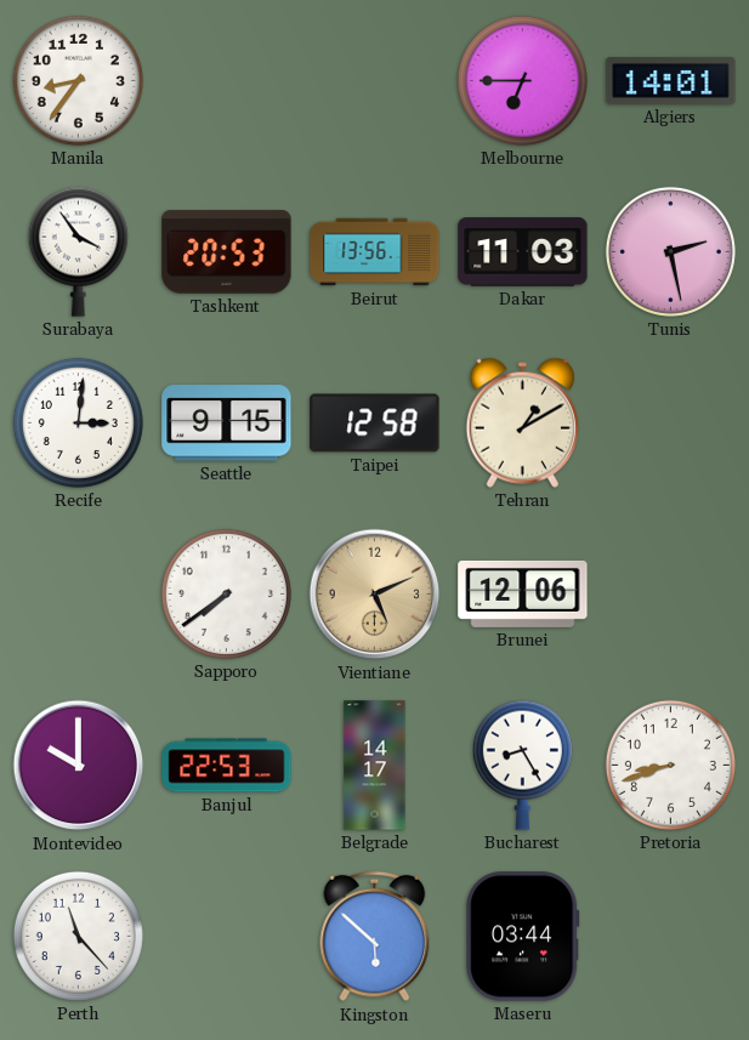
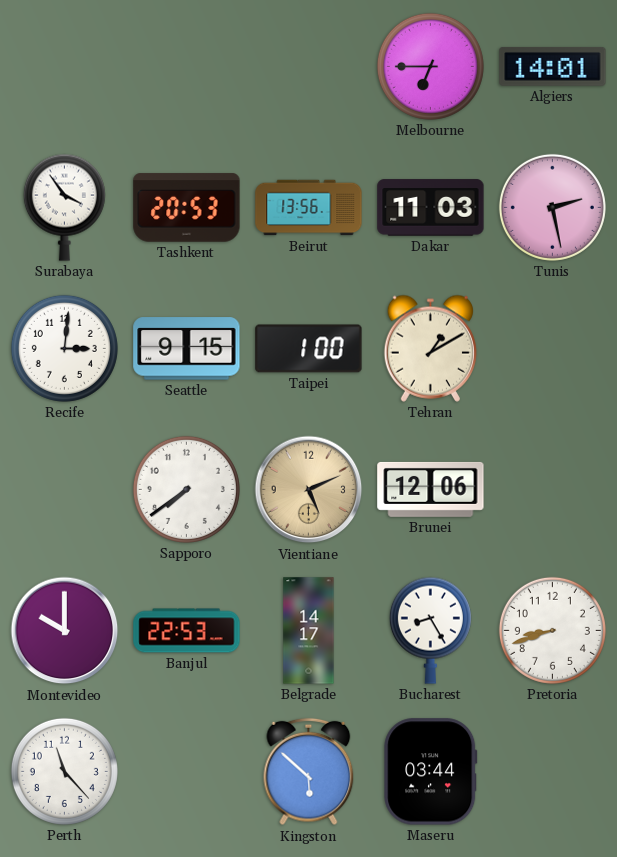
Manila: 8:36 -> none
Taipei: 12:58 -> 1:00
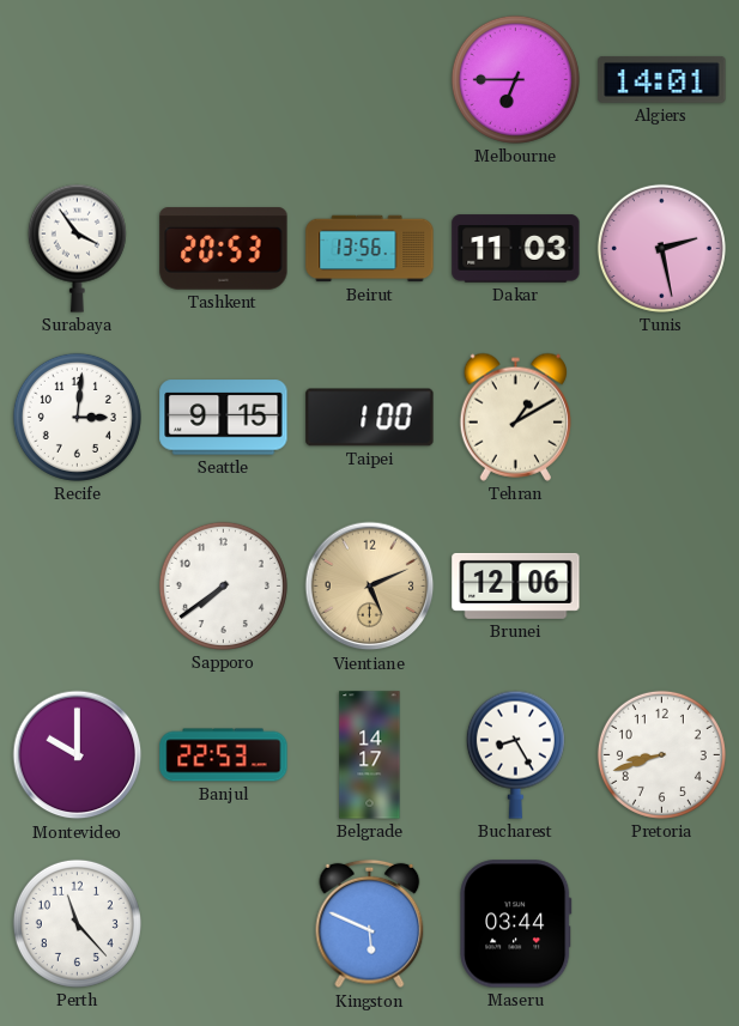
Kingston: 5:52 -> 5:49
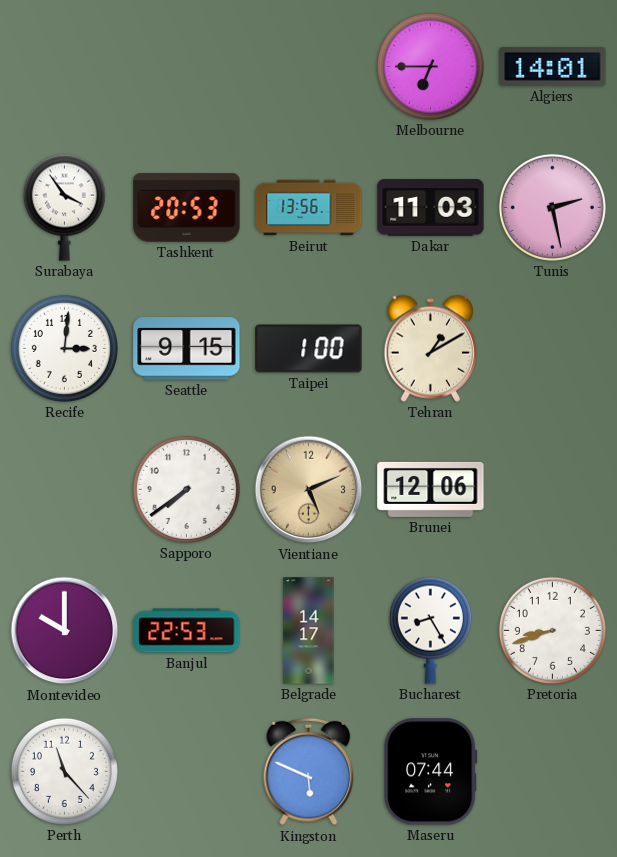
Maseru: 03:44 -> 07:44
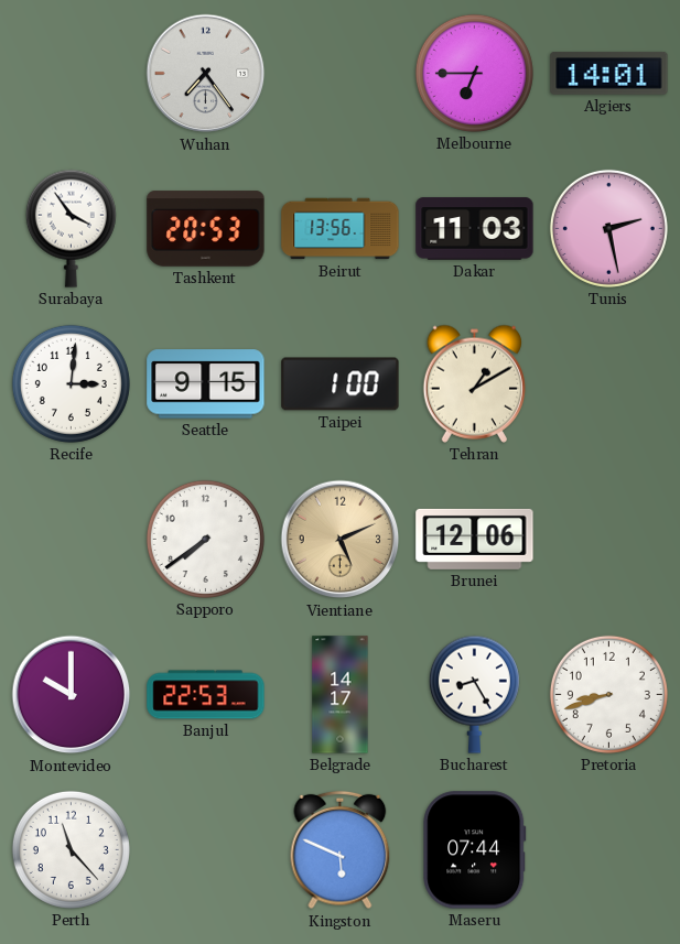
Wuhan: none -> 7:24
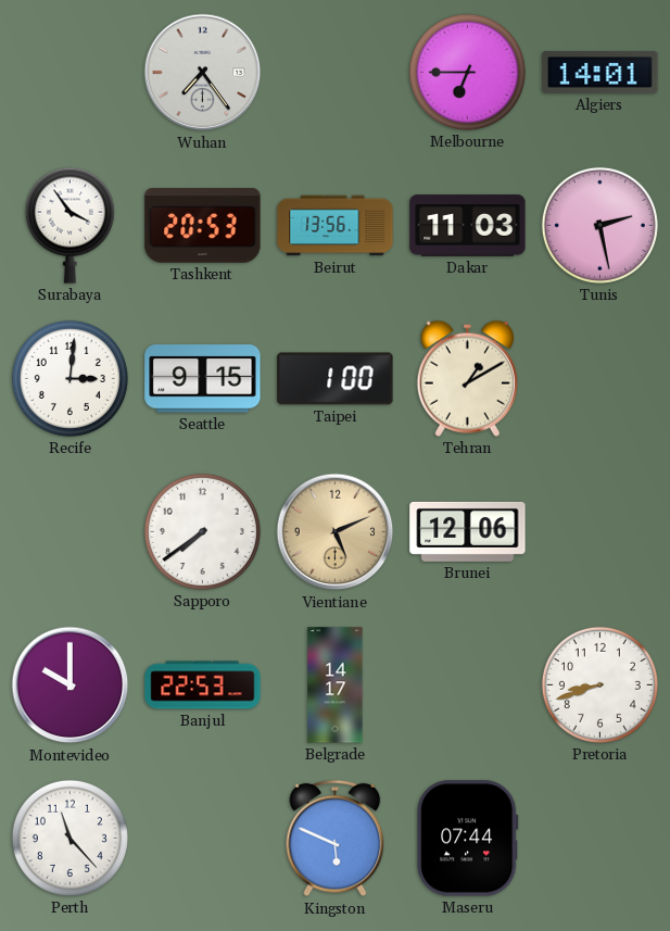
Bucharest: 8:25 -> none
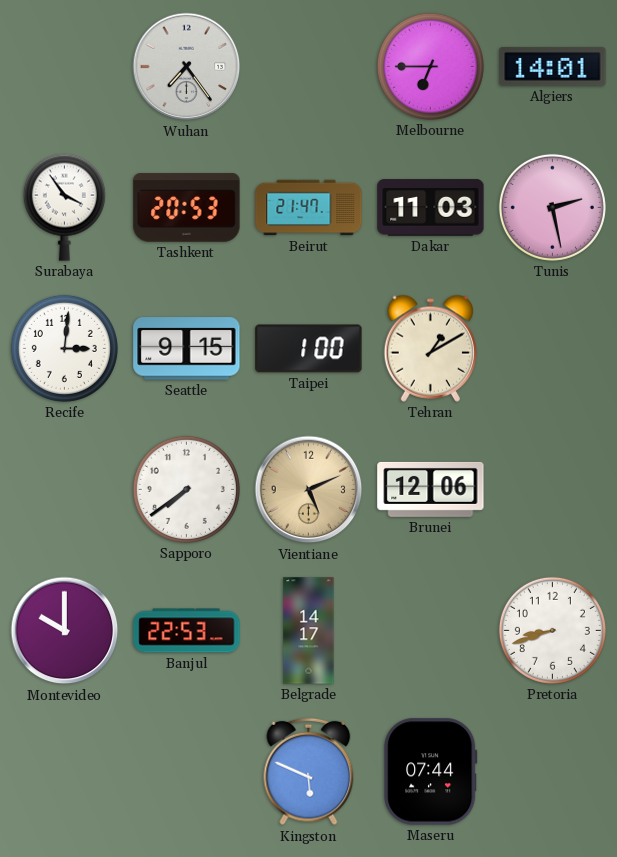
Beirut: 13:56 -> 21:47
Perth: 11:23 -> none
